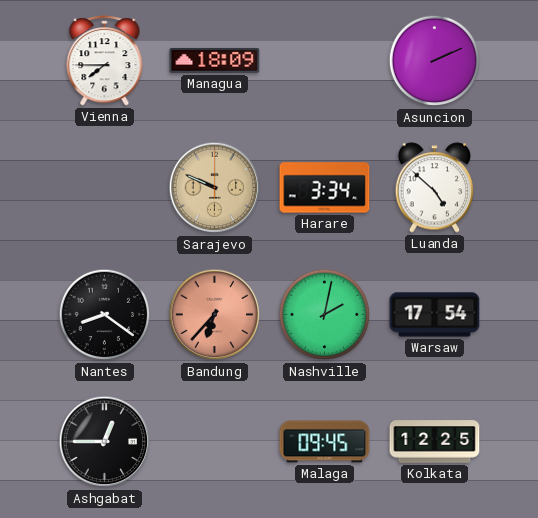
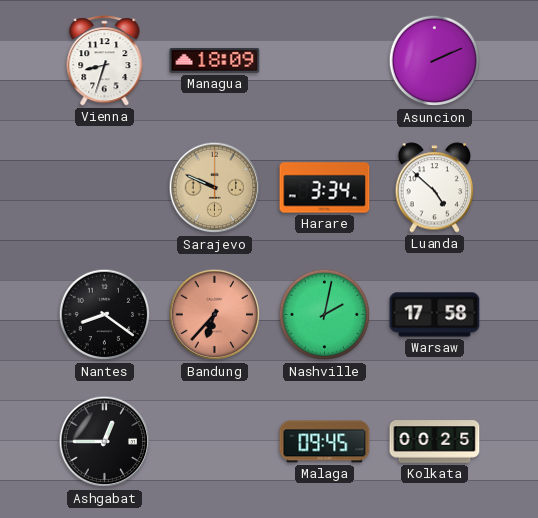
Vienna: 7:45 -> 8:33
Warsaw: 17:54 -> 17:58
Kolkata: 12:25 -> 00:25
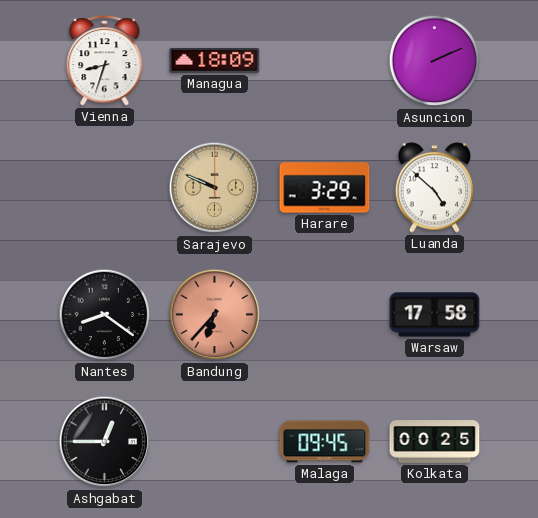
Harare: 3:34 -> 3:29
Nashville: 2:02 -> none
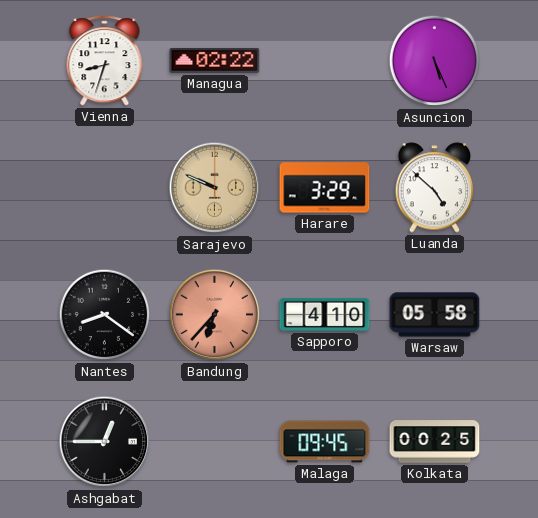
Managua: 18:09 -> 02:22
Asuncion: 2:11 -> 5:26
Sapporo: none -> 4:10
Warsaw: 17:58 -> 05:58
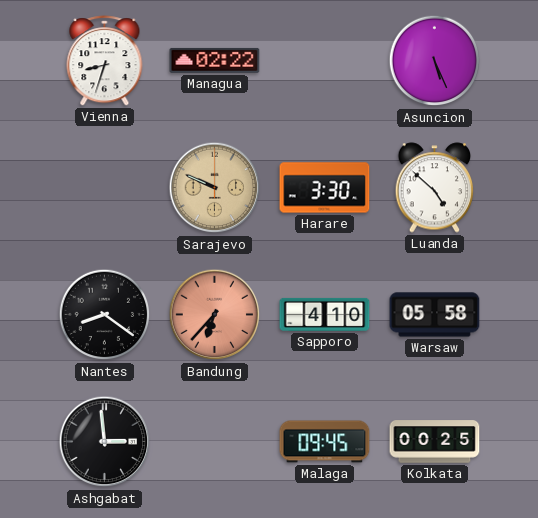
Harare: 3:29 -> 3:30
Ashgabat: 12:45 -> 2:59
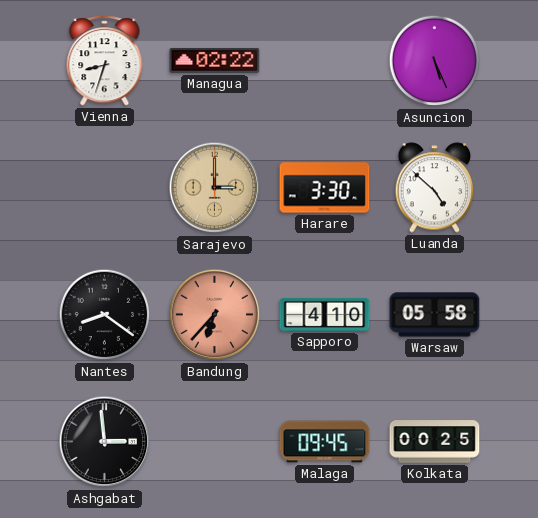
Sarajevo: 9:49 -> 3:00
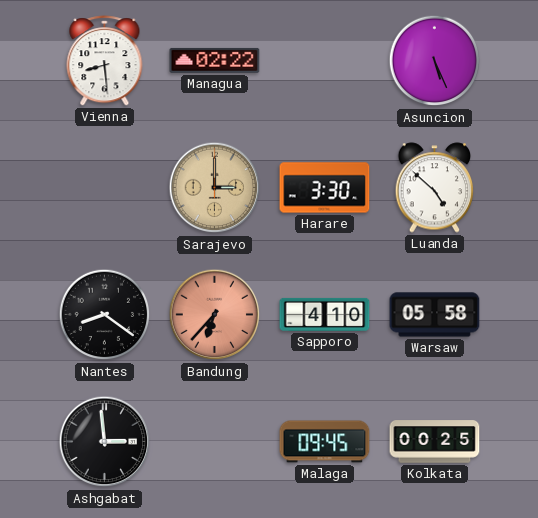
Vienna: 8:33 -> 8:29
